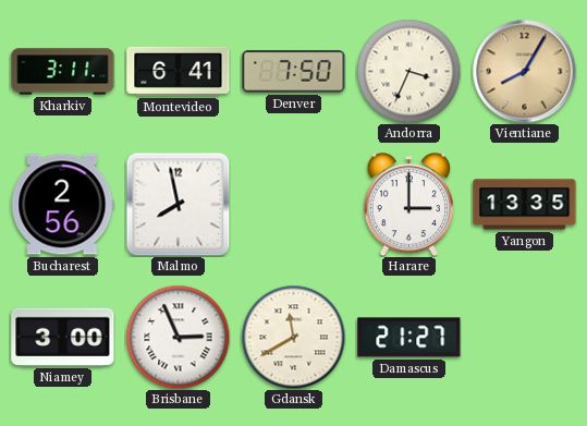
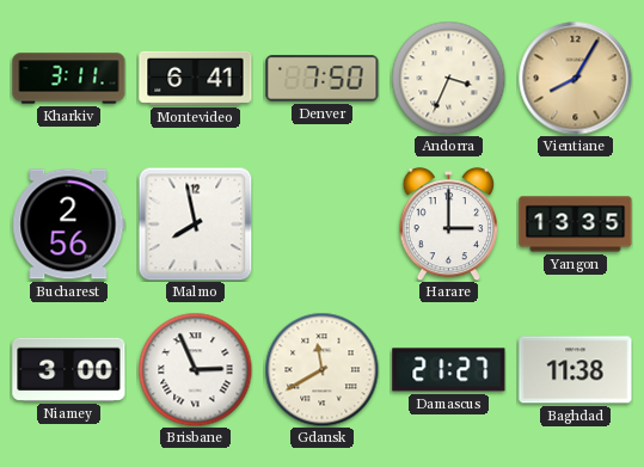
Baghdad: none -> 11:38
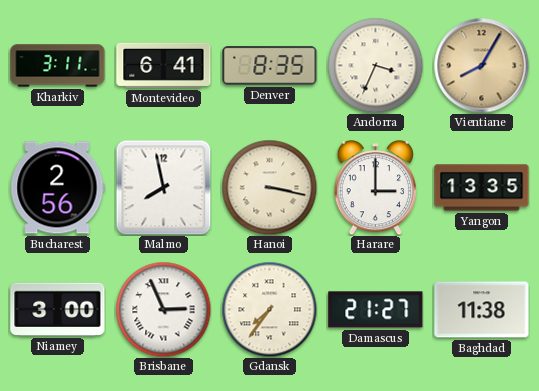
Denver: 7:50 -> 8:35
Hanoi: none -> 3:17
Gdansk: 11:40 -> 7:36
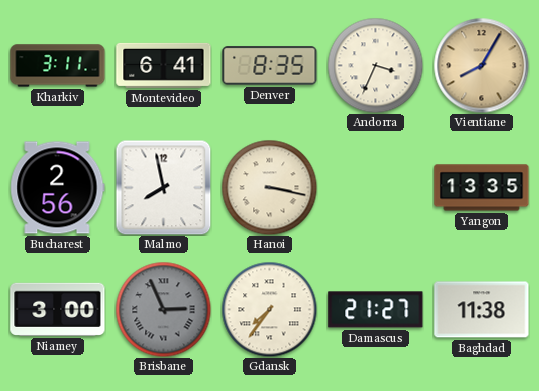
Harare: 3:00 -> none
Brisbane dial: white -> grey
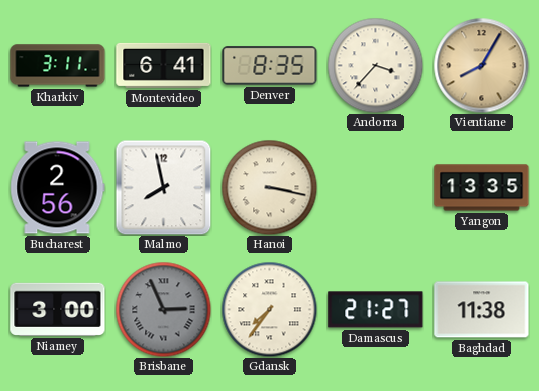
Andorra: 3:34 -> 3:37
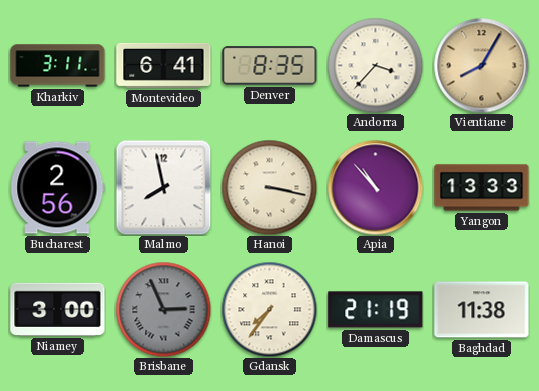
Apia: none -> 10:53
Yangon: 13:35 -> 13:33
Damascus: 21:27 -> 21:19
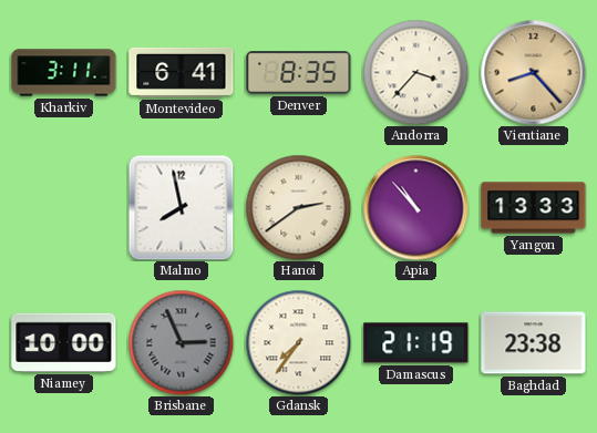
Vientiane: 8:05 -> 8:23
Bucharest: 2:56 -> none
Hanoi: 3:17 -> 2:39
Niamey: 3:00 -> 10:00
Baghdad: 11:38 -> 23:38
